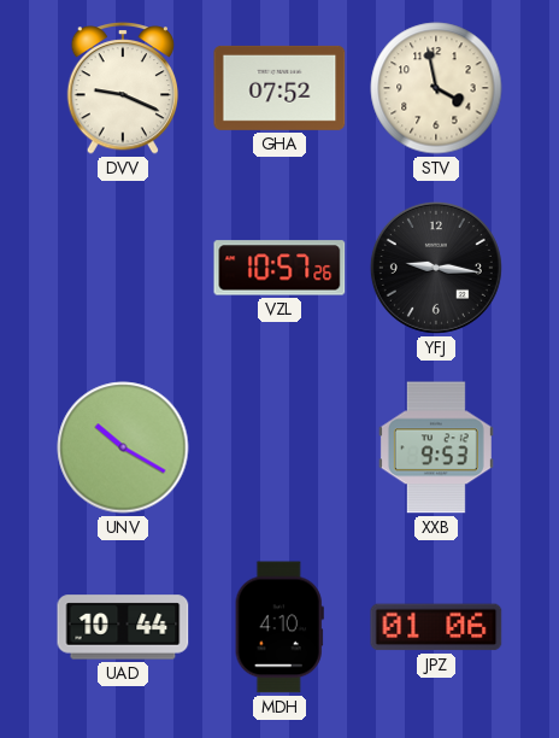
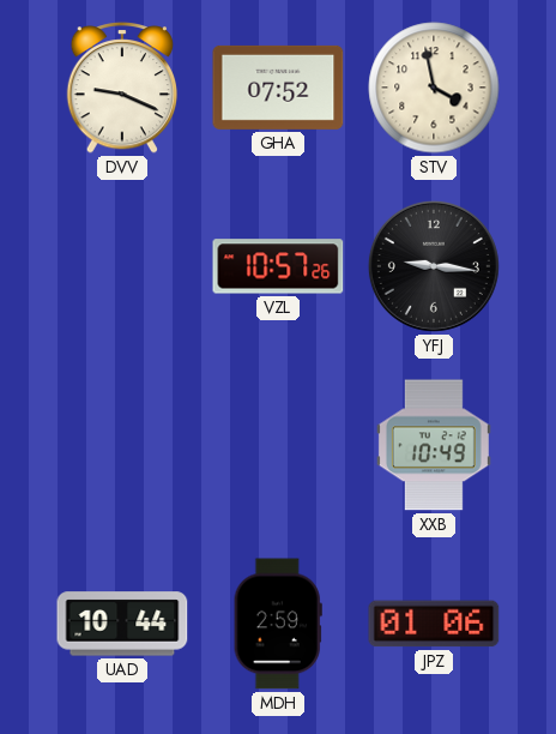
UNV: 10:20 -> none
XXB: 9:53 -> 10:49
MDH: 4:10 -> 2:59
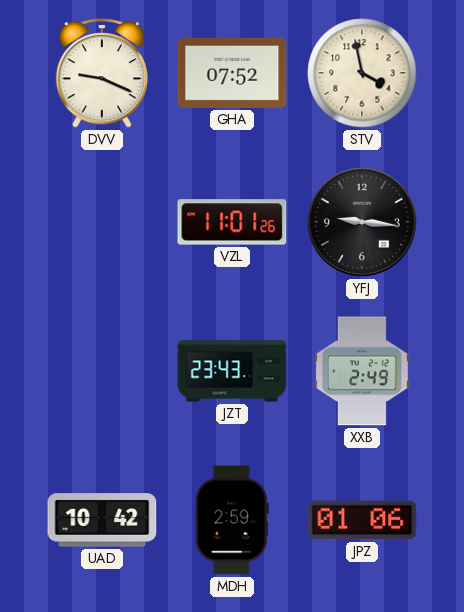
VZL: 10:57 -> 11:01
JZT: none -> 23:43
XXB: 10:49 -> 2:49
UAD: 10:44 -> 10:42
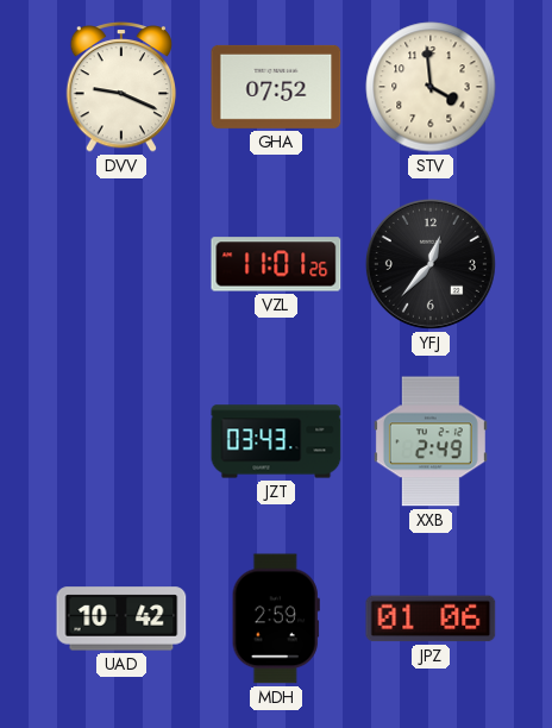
STV: 3:58 -> 3:59
YFJ: 9:16 -> 12:37
JZT: 23:43 -> 03:43
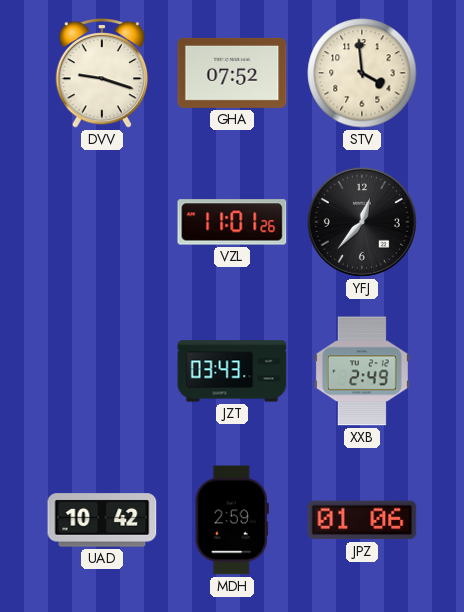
DVV: 9:19 -> 9:18
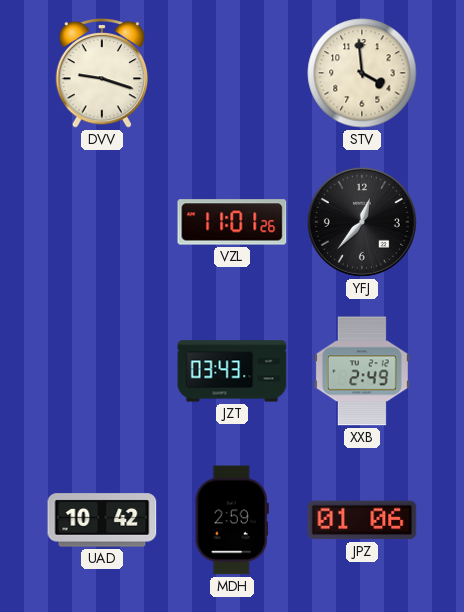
GHA: 07:52 -> none
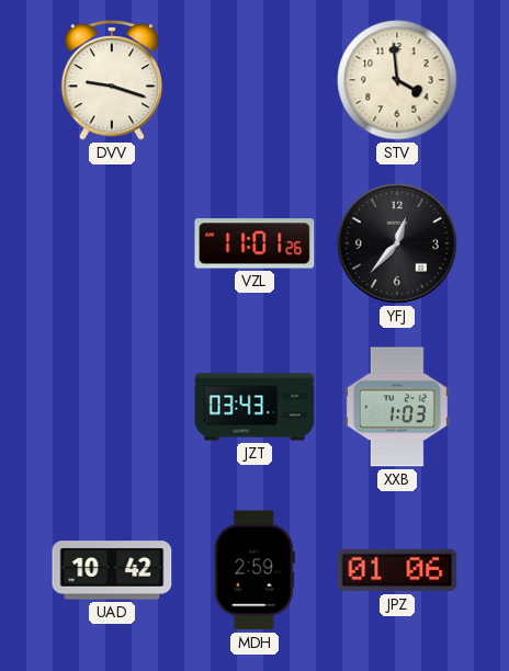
XXB: 2:49 -> 1:03
